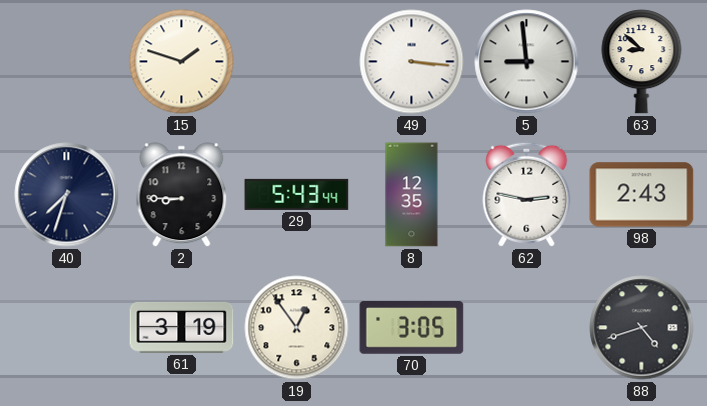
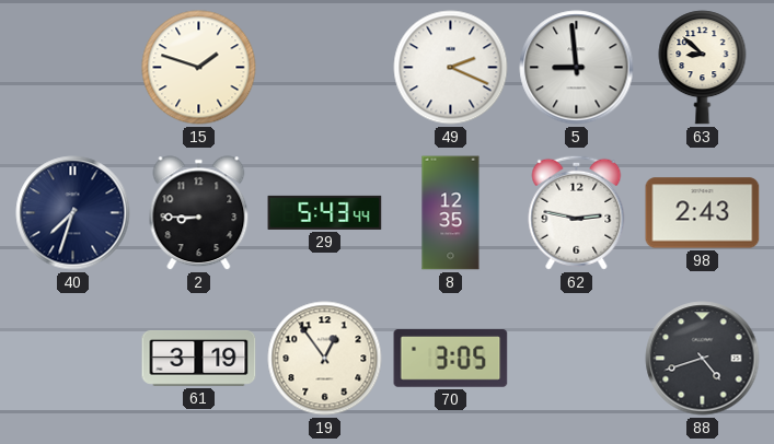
49: 3:16 -> 2:19
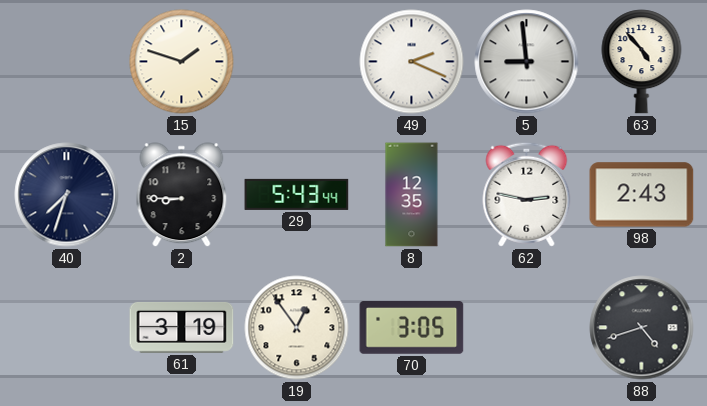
63: 8:52 -> 4:53
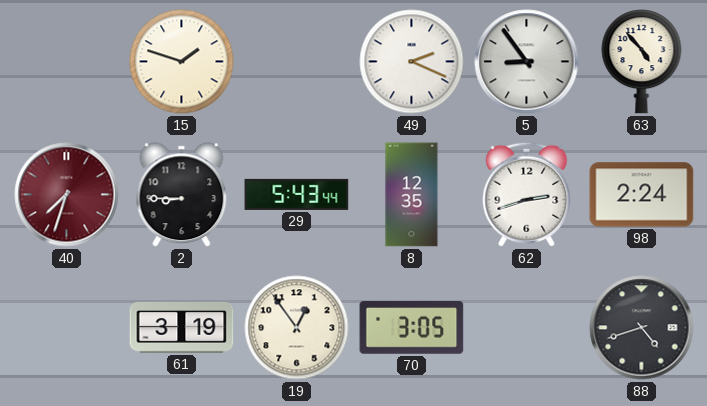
5: 8:59 -> 8:54
40 dial: navy -> burgundy
62: 2:47 -> 2:42
98: 2:43 -> 2:24
